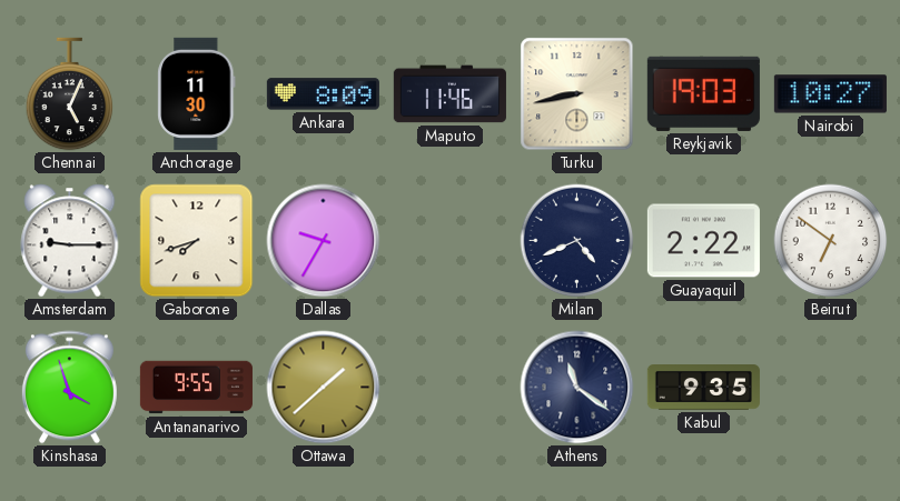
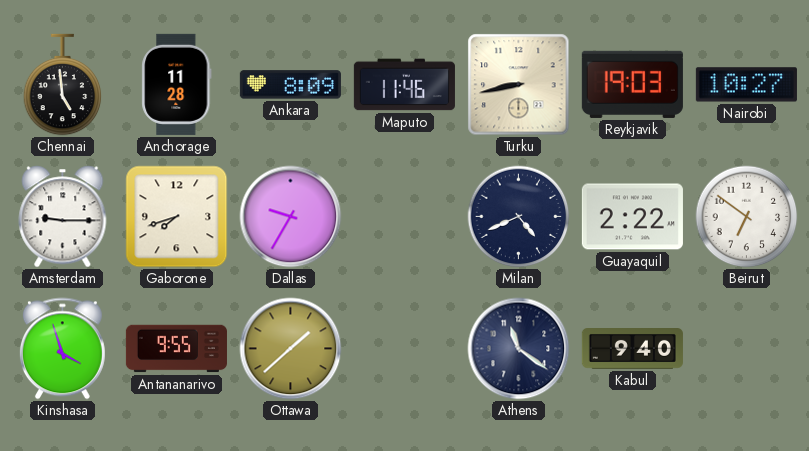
Chennai: 5:04 -> 4:59
Anchorage: 11:30 -> 11:28
Kabul: 9:35 -> 9:40
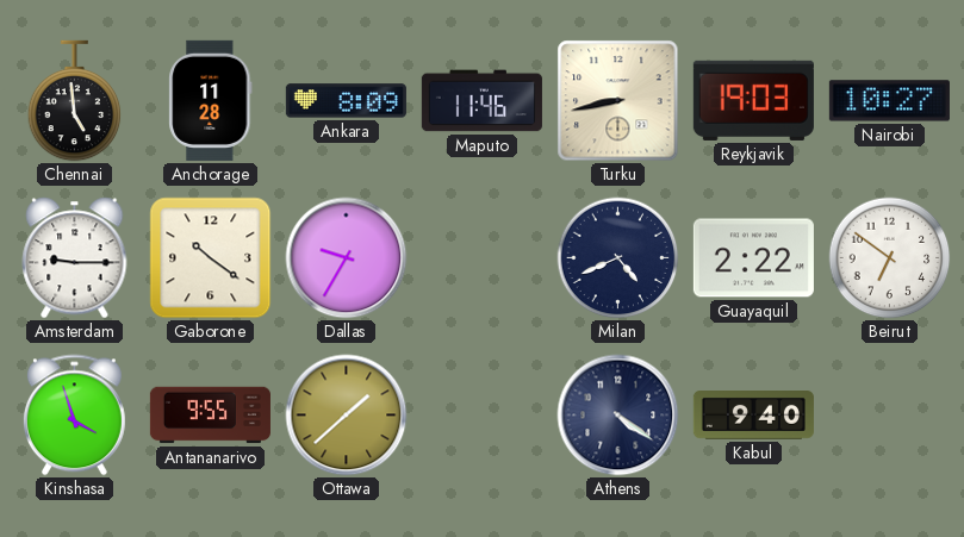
Gaborone: 7:42 -> 10:21
Athens: 11:21 -> 4:21
